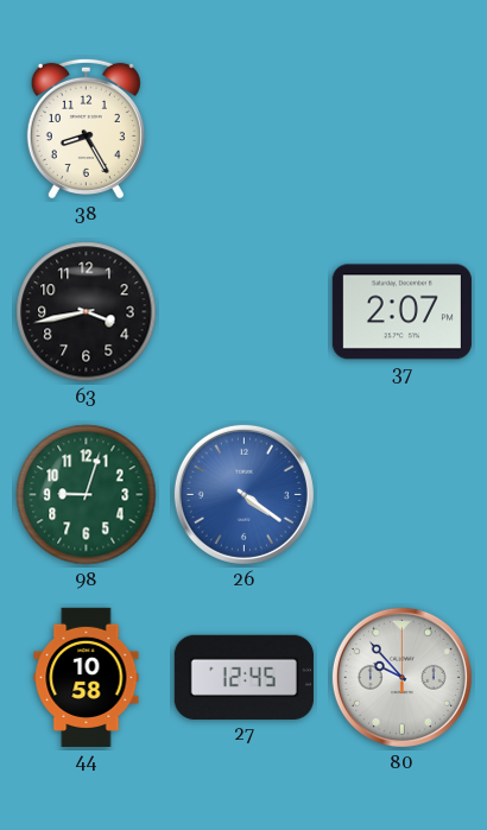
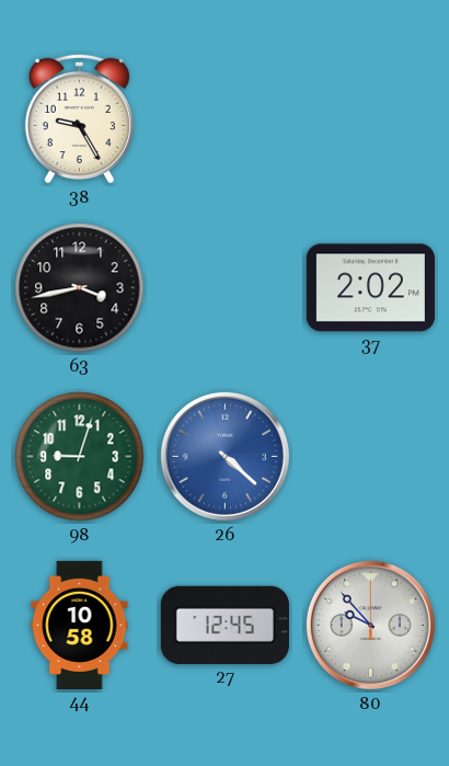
38: 8:25 -> 9:25
37: 2:07 -> 2:02
26: 4:21 -> 4:22
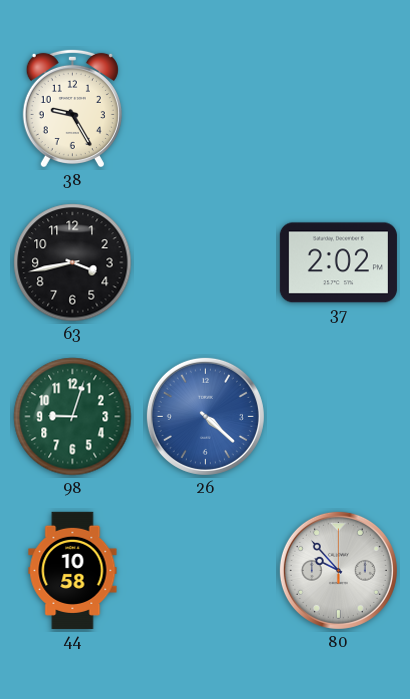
27: 12:45 -> none
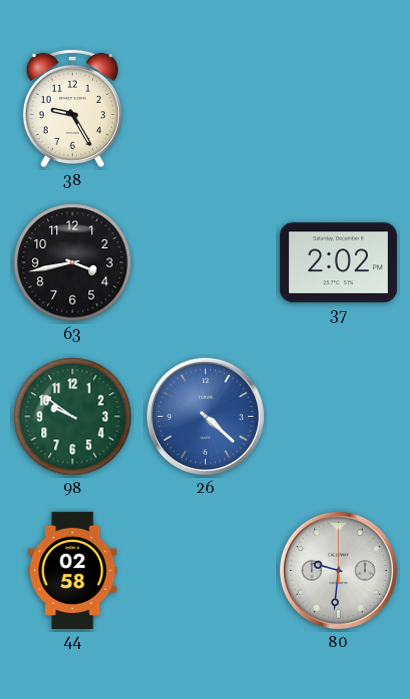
98: 9:03 -> 9:51
44: 10:58 -> 02:58
80: 9:53 -> 9:31
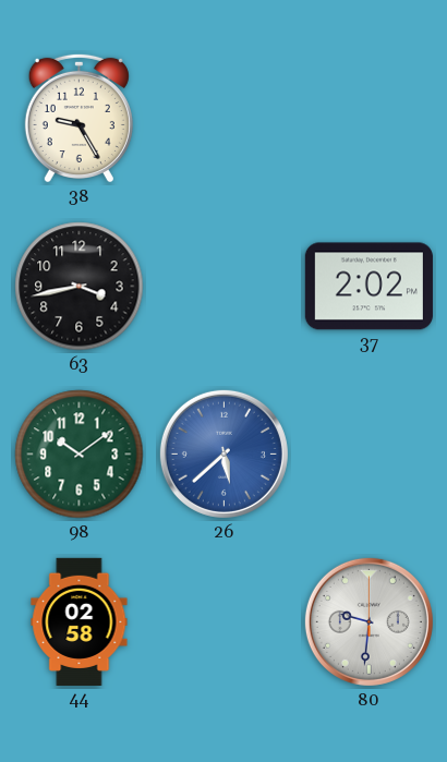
98: 9:51 -> 10:09
26: 4:22 -> 5:38
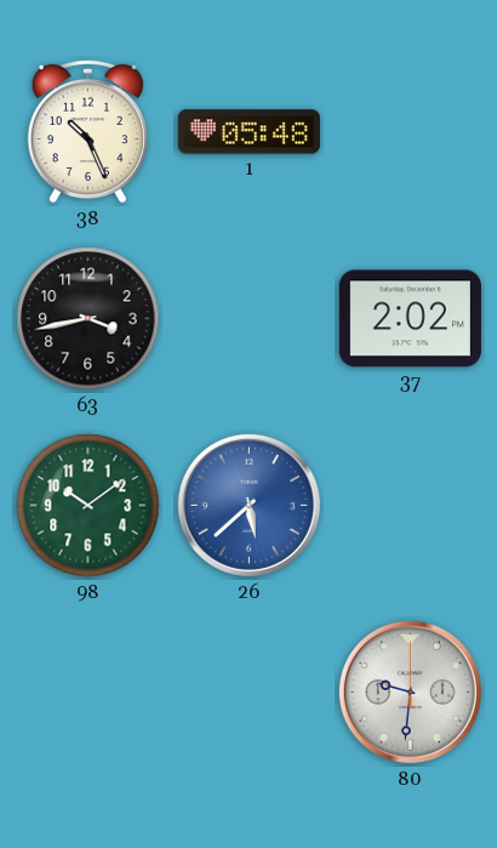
38: 9:25 -> 10:26
1: none -> 05:48
44: 02:58 -> none
